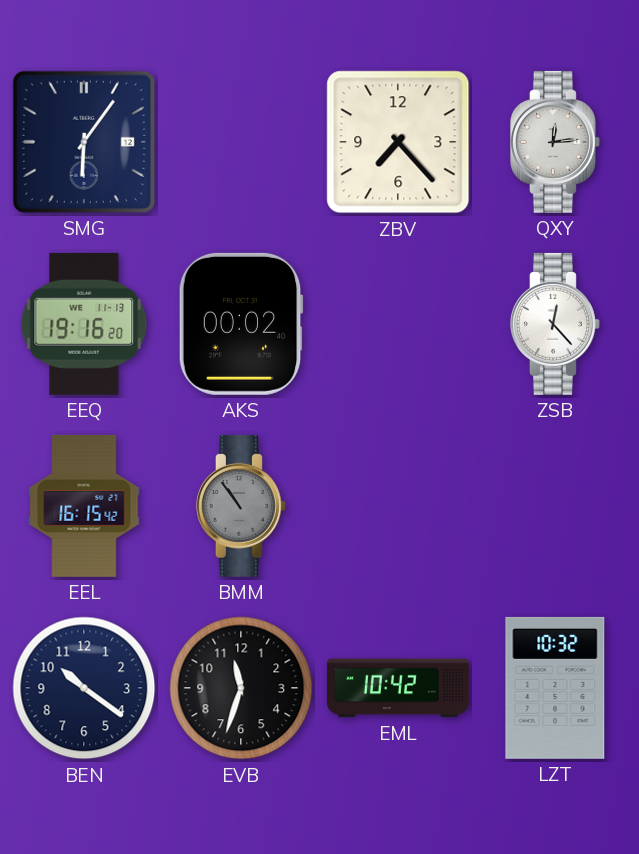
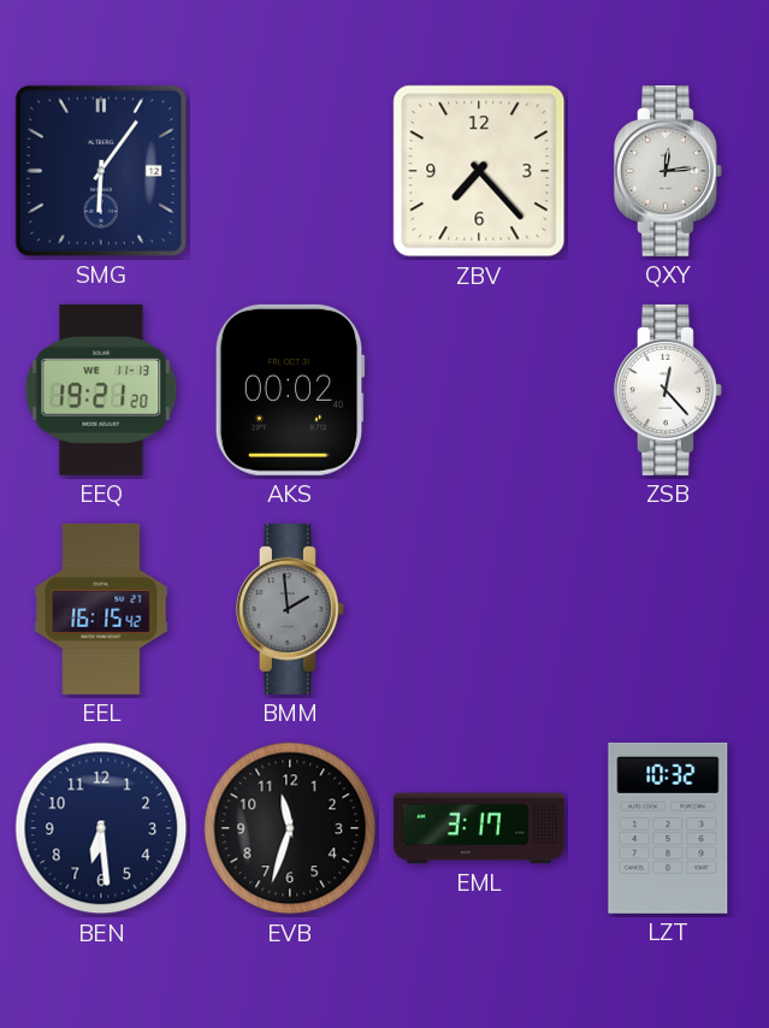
EEQ: 19:16 -> 19:21
BMM: 10:54 -> 1:59
BEN: 10:21 -> 6:29
EML: 10:42 -> 3:17
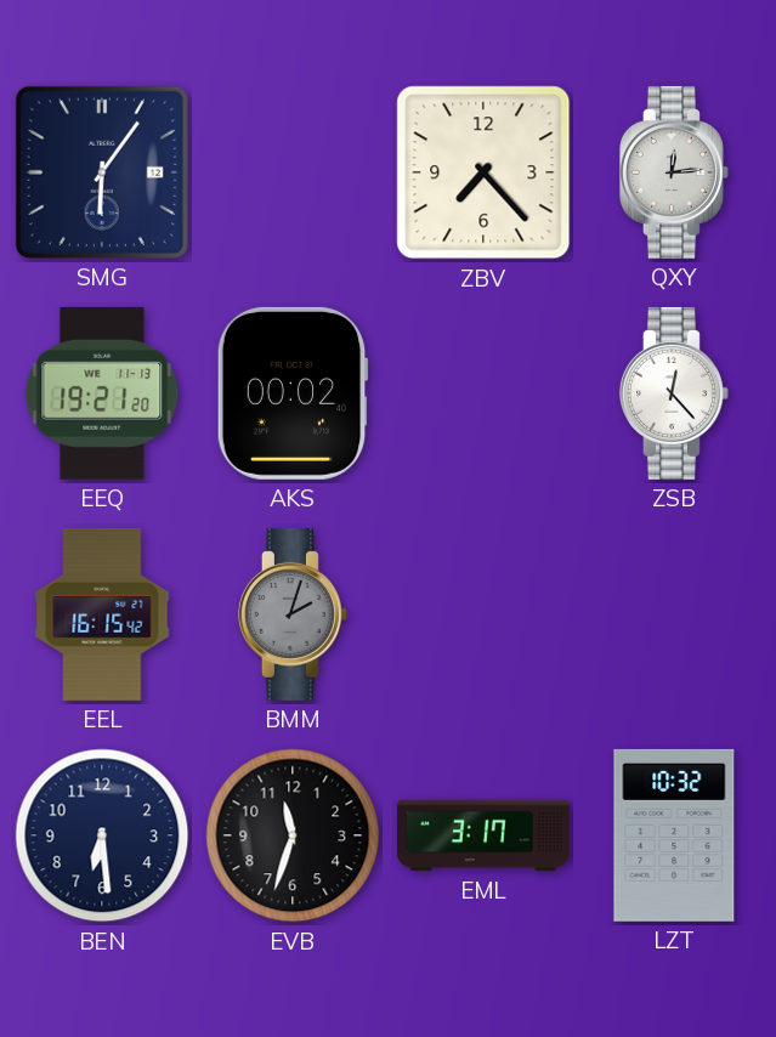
BMM: 1:59 -> 2:03
